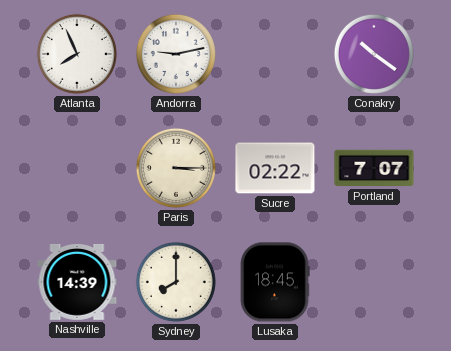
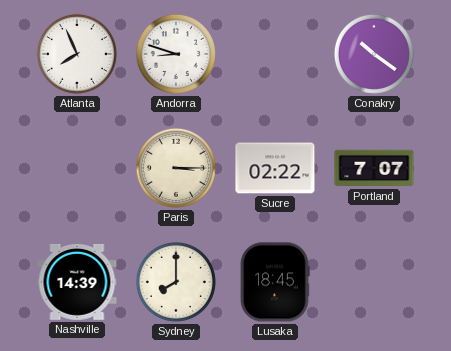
Andorra: 9:13 -> 8:48
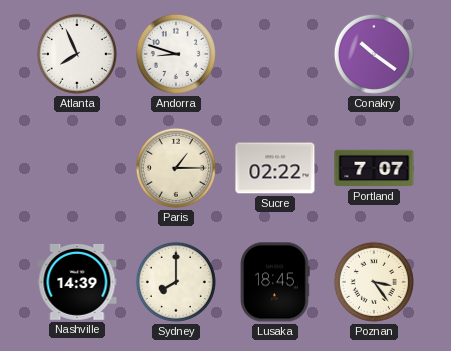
Paris: 3:15 -> 1:15
Poznan: none -> 3:24
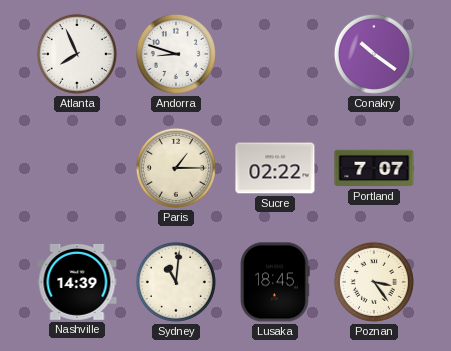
Sydney: 8:00 -> 11:01
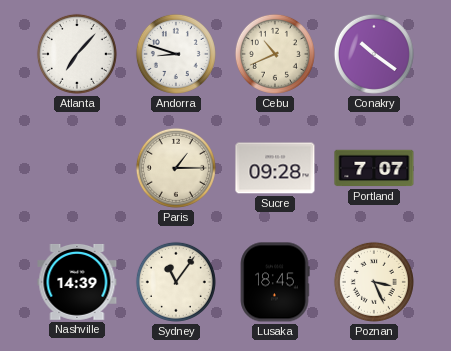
Atlanta: 7:56 -> 7:07
Cebu: none -> 10:41
Sucre: 02:22 -> 09:28
Sydney: 11:01 -> 11:06
Poznan: 3:24 -> 3:26
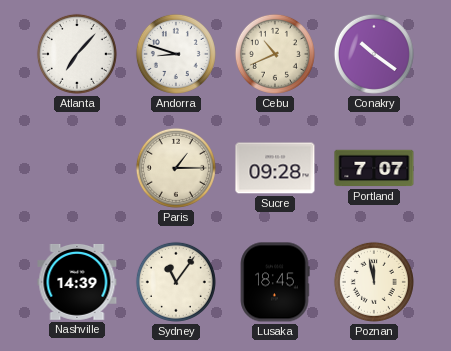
Poznan: 3:26 -> 11:58
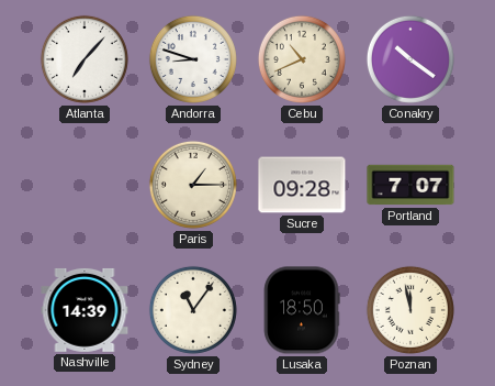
Lusaka: 18:45 -> 18:50
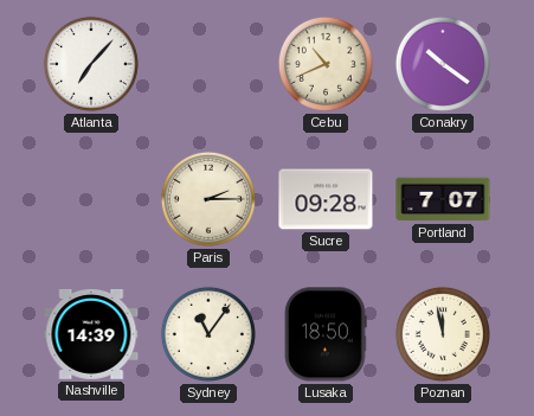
Andorra: 8:48 -> none
Paris: 1:15 -> 2:15
